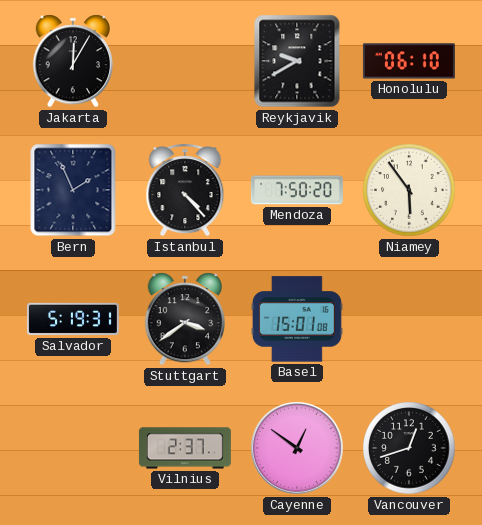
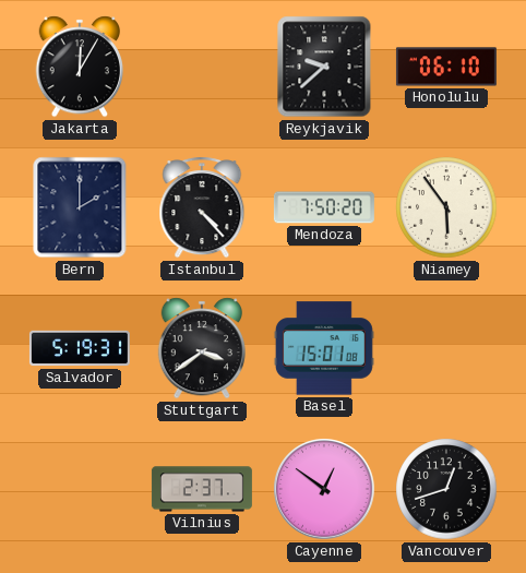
Reykjavik: 9:40 -> 9:38
Bern: 1:56 -> 2:00
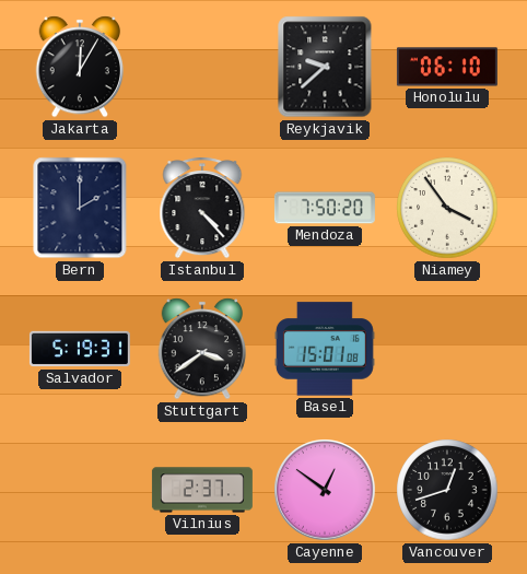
Niamey: 5:54 -> 3:54
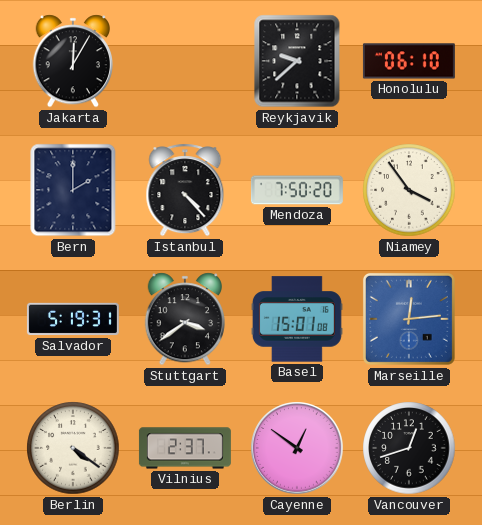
Marseille: none -> 12:14
Berlin: none -> 4:21
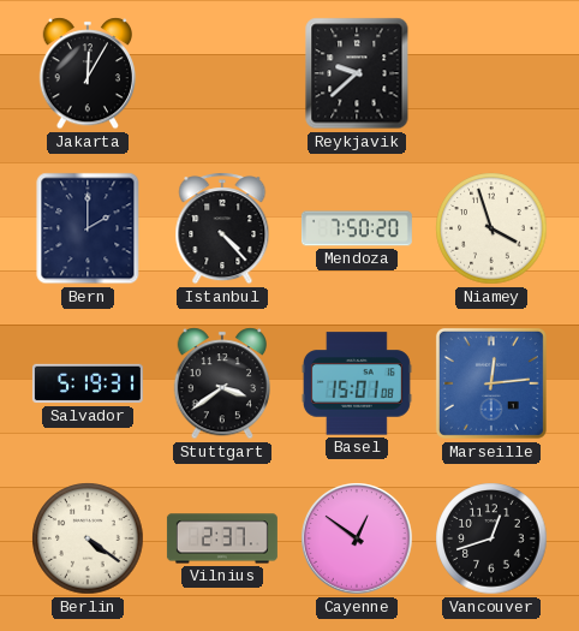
Honolulu: 06:10 -> none
Niamey: 3:54 -> 3:57
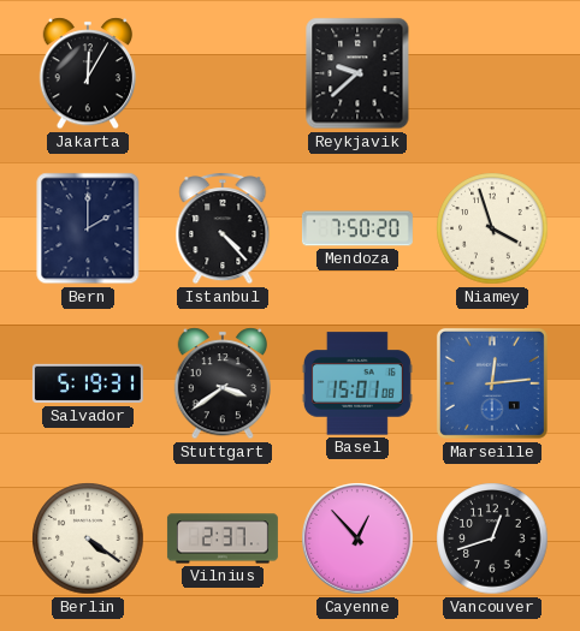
Cayenne: 12:51 -> 12:53
